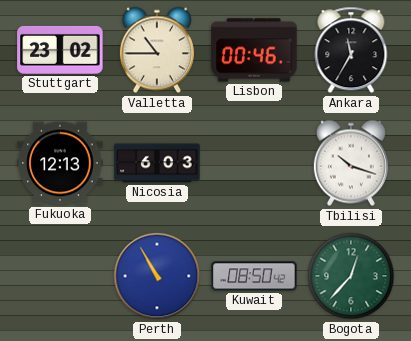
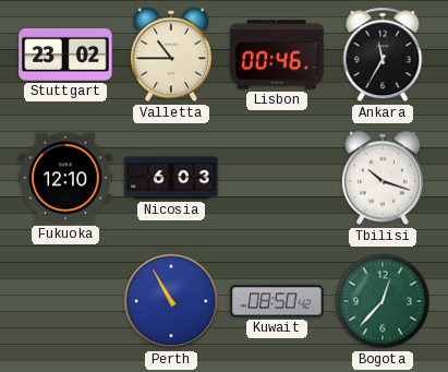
Fukuoka: 12:13 -> 12:10
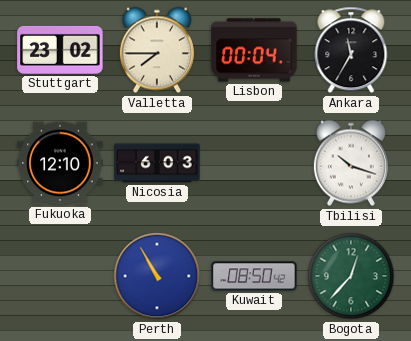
Valletta: 10:45 -> 7:45
Lisbon: 00:46 -> 00:04
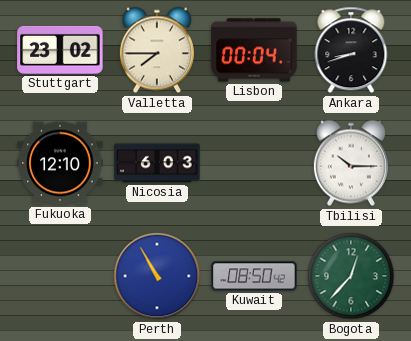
Ankara: 11:35 -> 8:42
Tbilisi: 10:18 -> 10:15
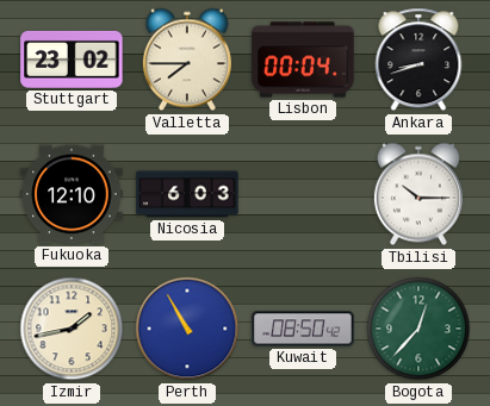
Izmir: none -> 1:43
